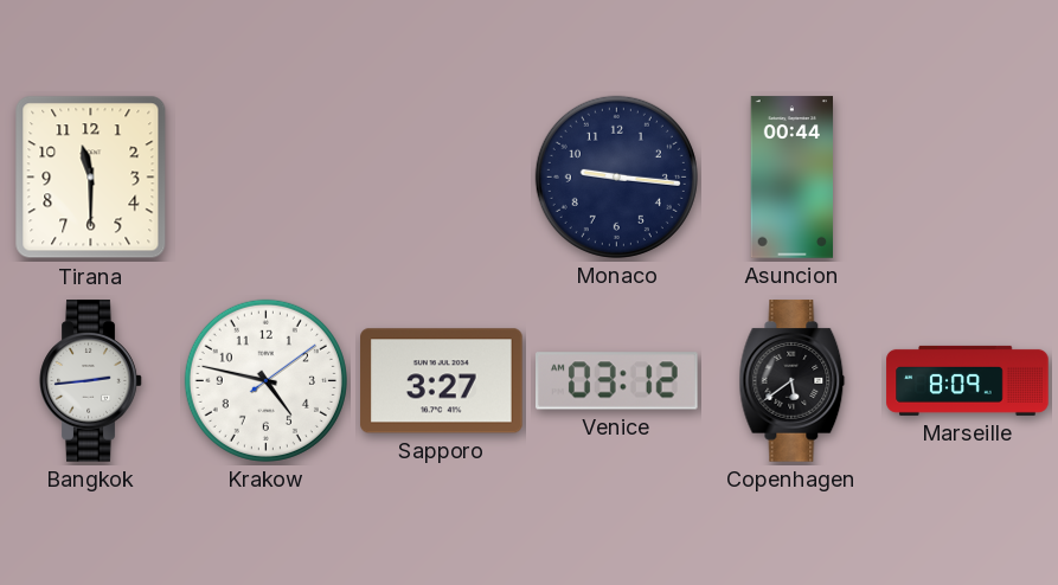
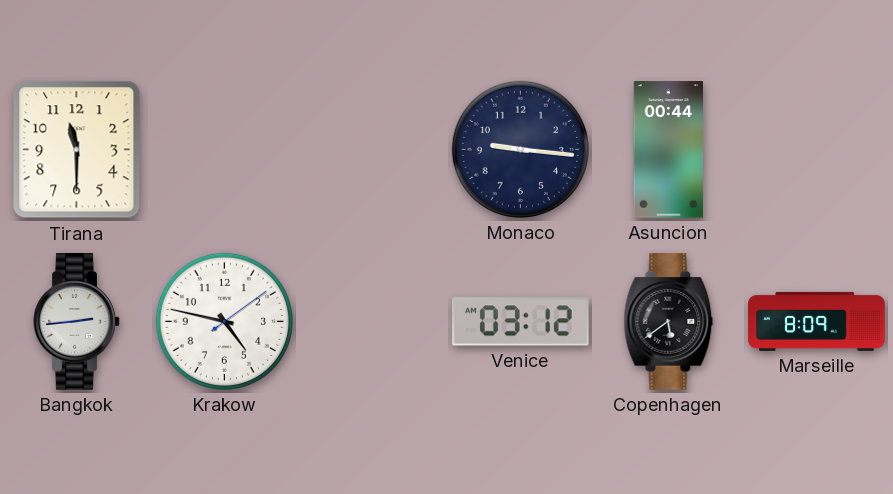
Sapporo: 3:27 -> none
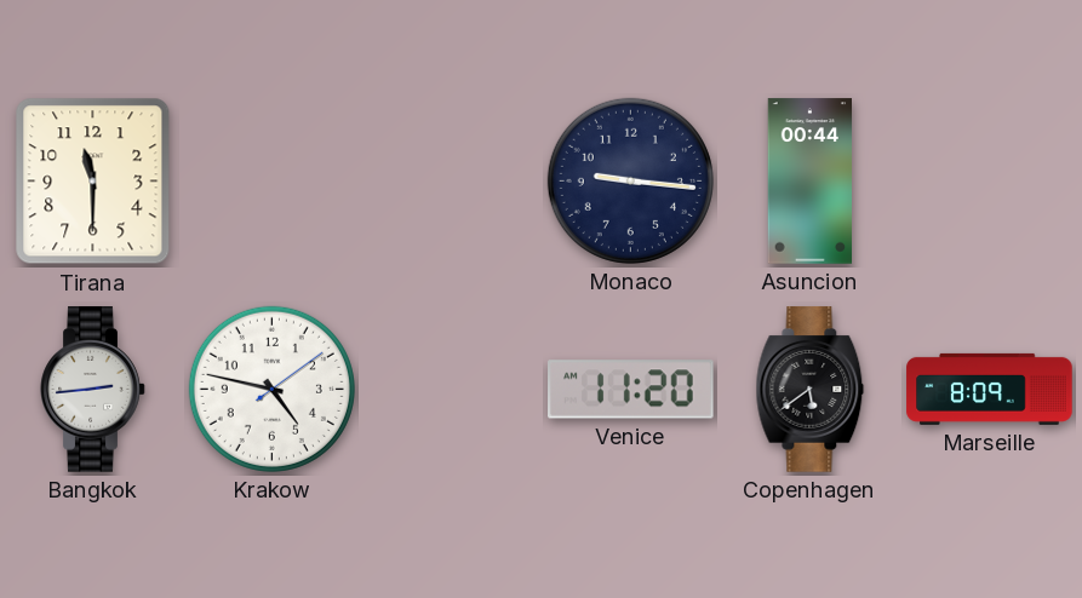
Venice: 03:12 -> 11:20
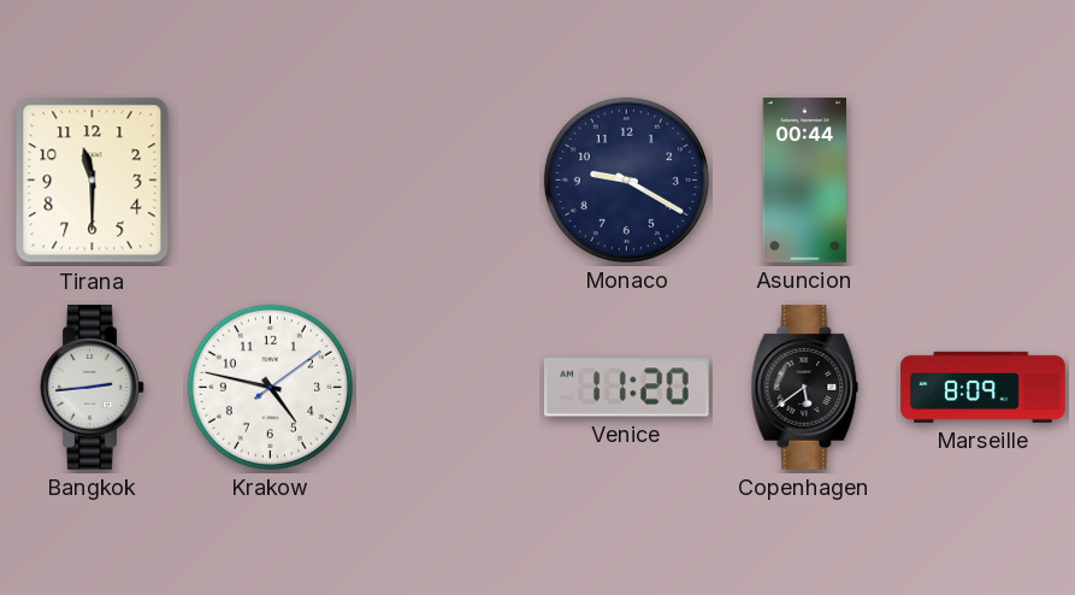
Monaco: 9:16 -> 9:20
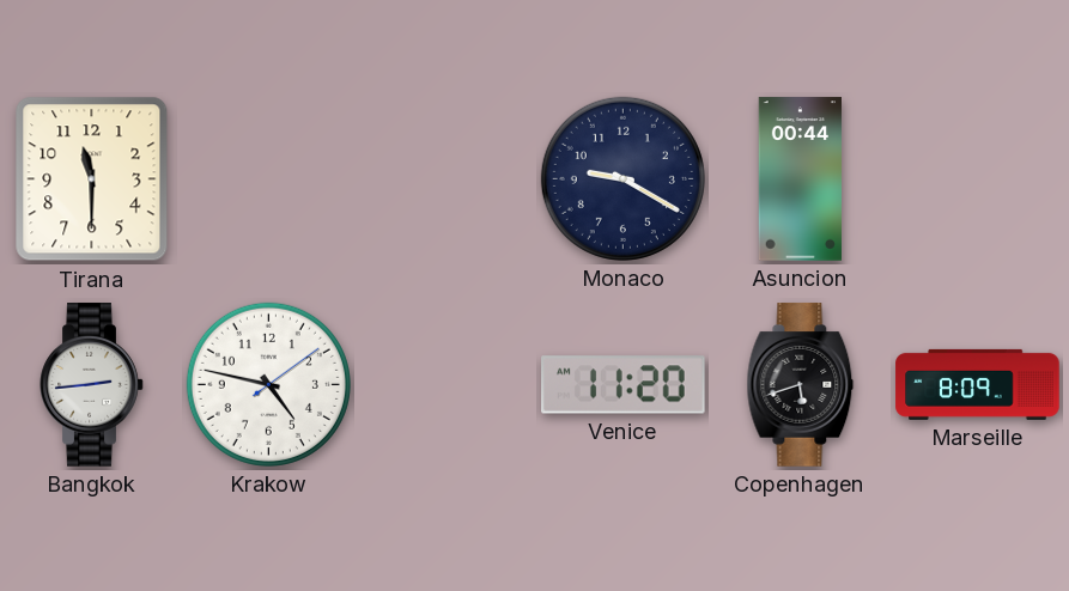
Copenhagen: 5:39 -> 5:42
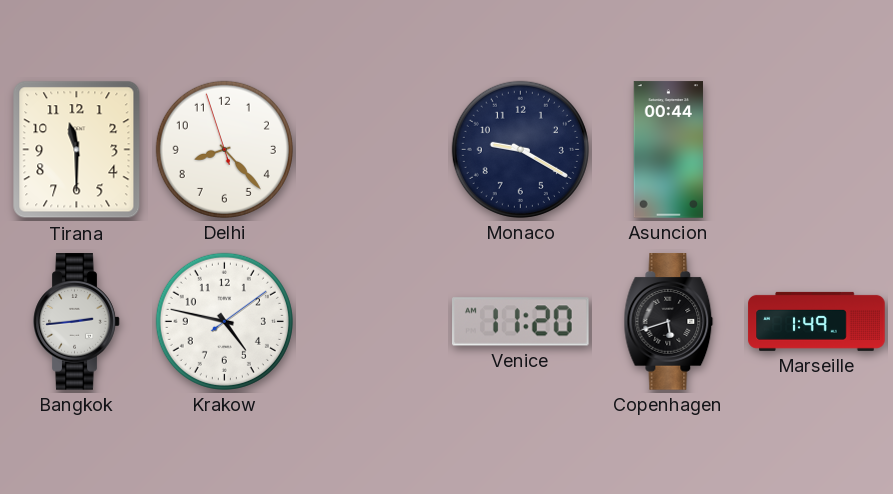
Delhi: none -> 8:22
Marseille: 8:09 -> 1:49
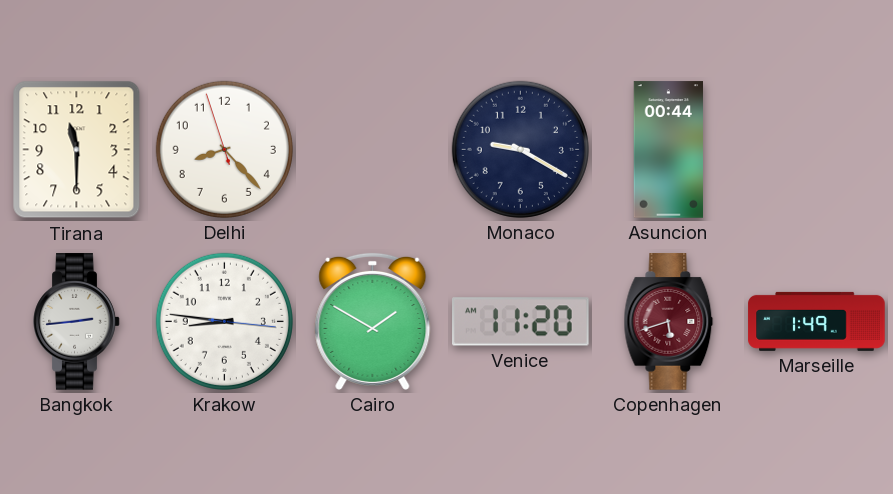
Krakow: 4:47 -> 8:46
Cairo: none -> 1:50
Copenhagen dial: black -> burgundy
